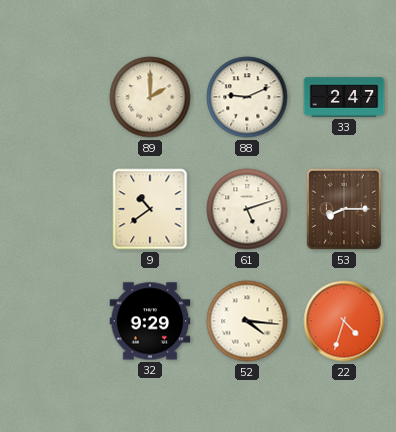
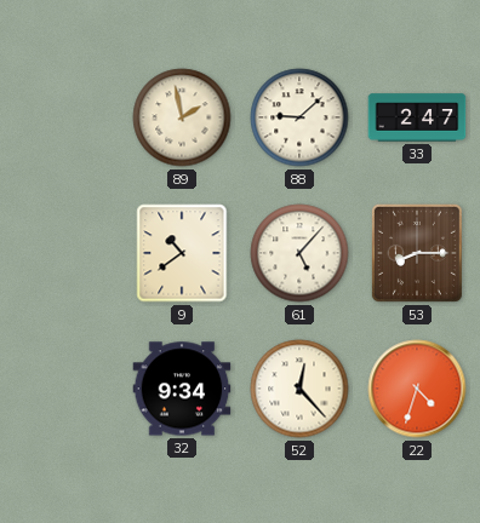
89: 2:00 -> 1:58
88: 9:11 -> 9:08
61: 5:12 -> 5:07
32: 9:29 -> 9:34
52: 4:16 -> 12:23
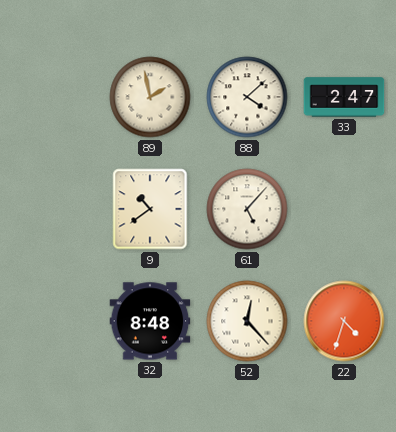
88: 9:08 -> 4:08
53: 8:15 -> none
32: 9:34 -> 8:48
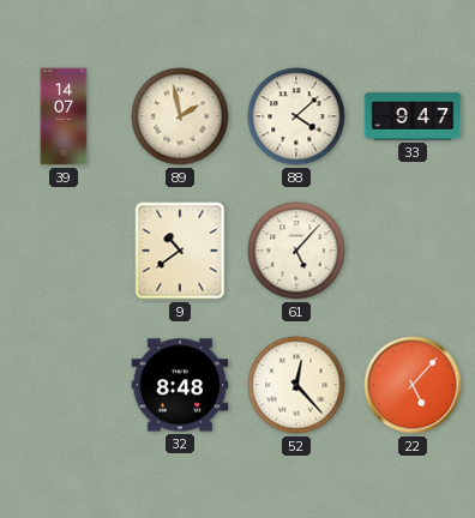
39: none -> 14:07
33: 2:47 -> 9:47
22: 4:33 -> 5:07
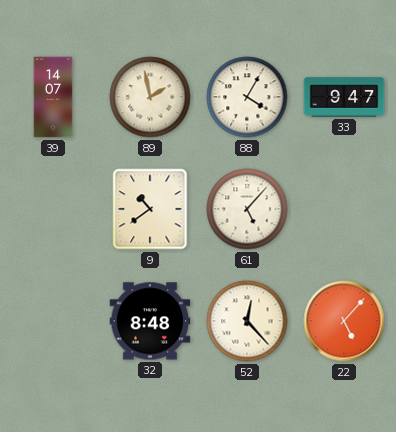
88: 4:08 -> 4:05
